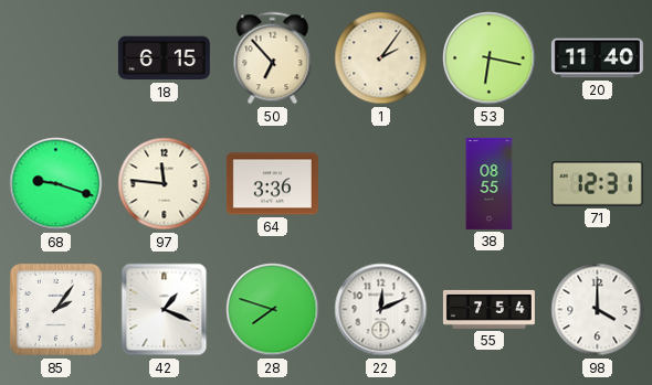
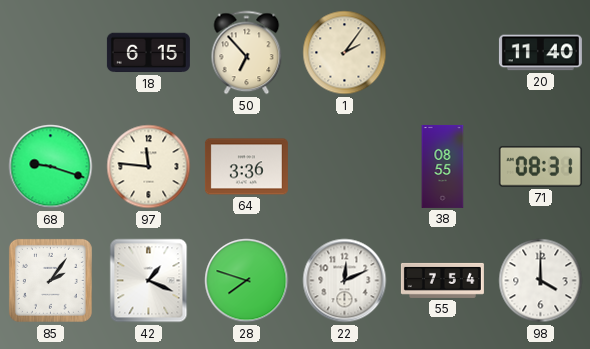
53: 6:17 -> none
71: 12:31 -> 08:31
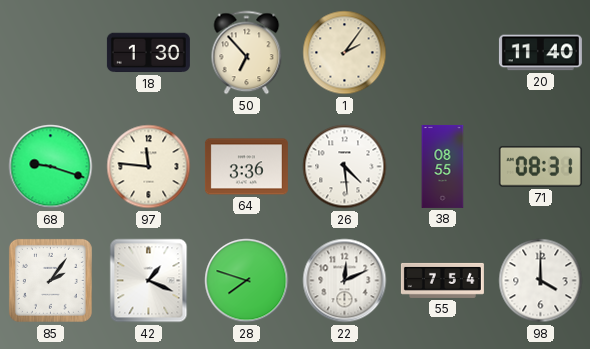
18: 6:15 -> 1:30
26: none -> 4:29
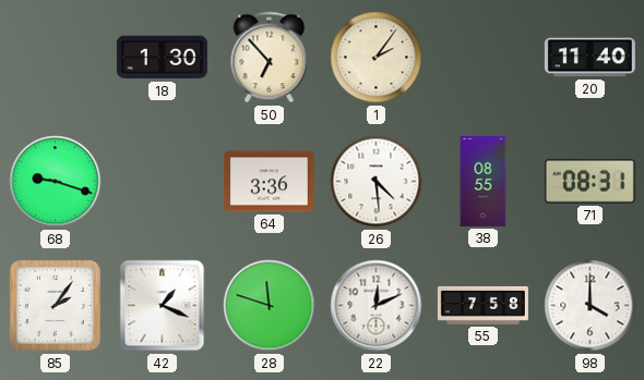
97: 11:46 -> none
28: 7:48 -> 11:48
55: 7:54 -> 7:58
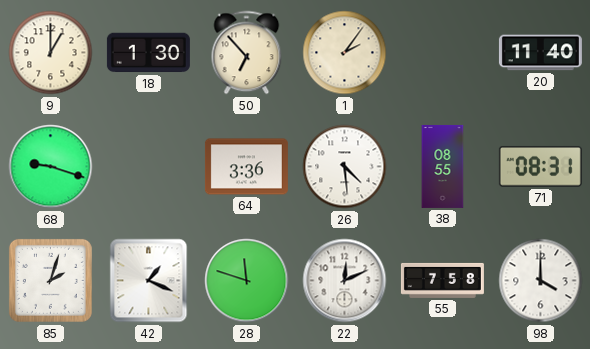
9: none -> 1:00
85: 2:06 -> 2:03
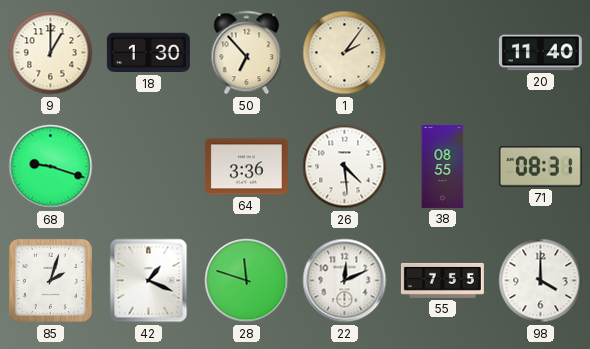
55: 7:58 -> 7:55
